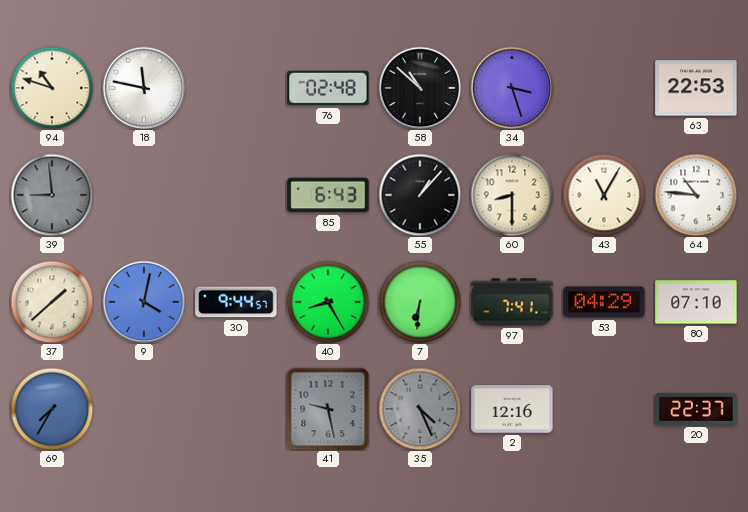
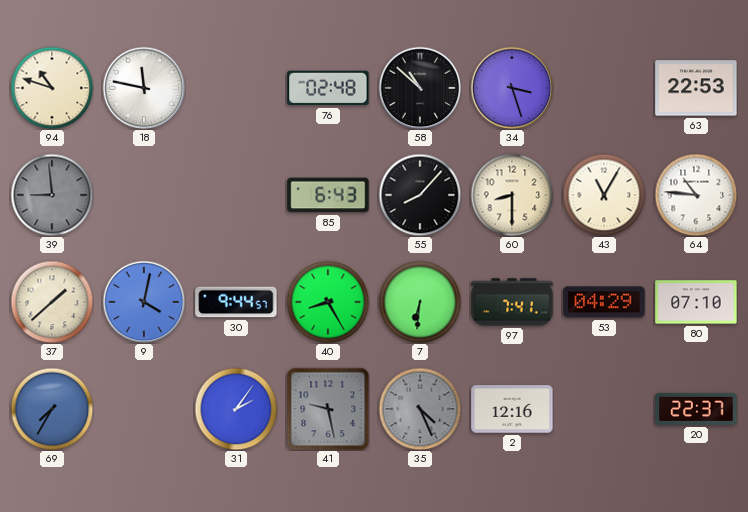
55: 1:07 -> 8:07
31: none -> 2:06
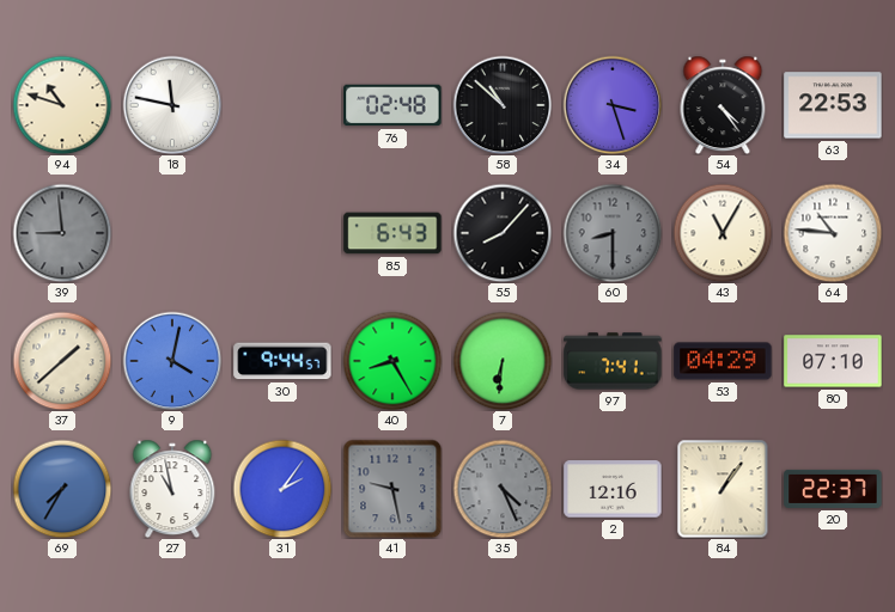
54: none -> 4:24
60 dial: cream -> grey
27: none -> 10:58
84: none -> 1:06
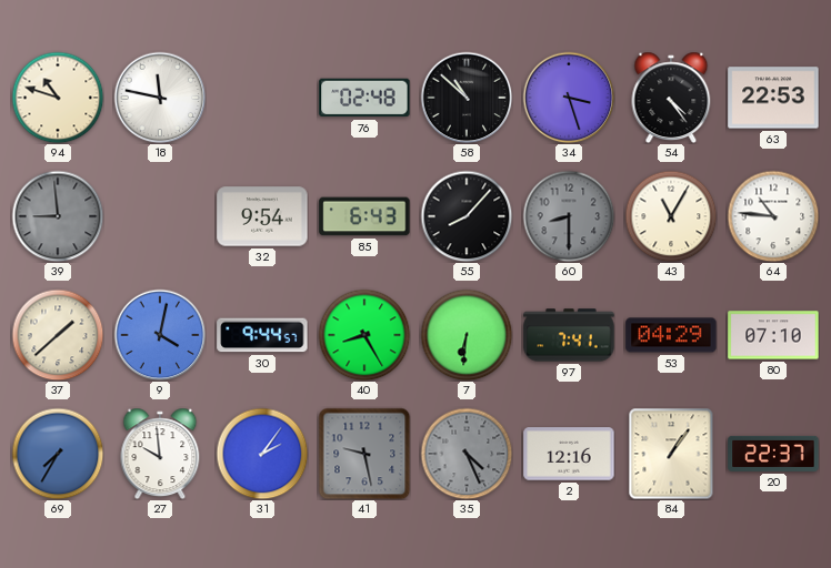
32: none -> 9:54
27: 10:58 -> 9:59
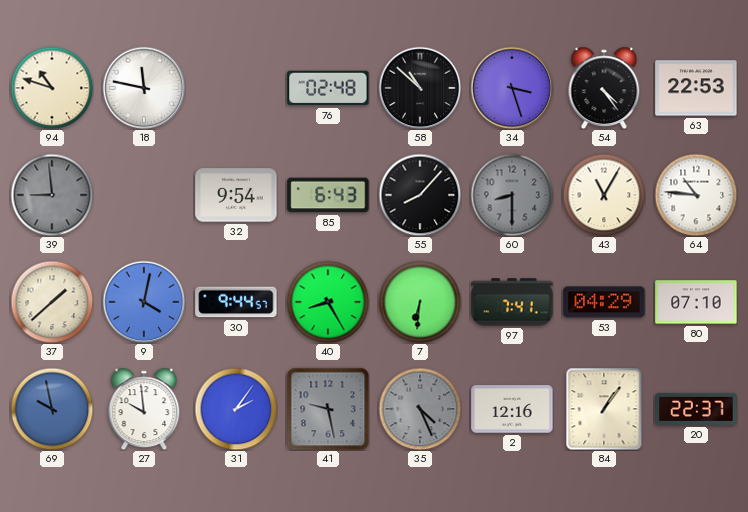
69: 7:35 -> 9:58
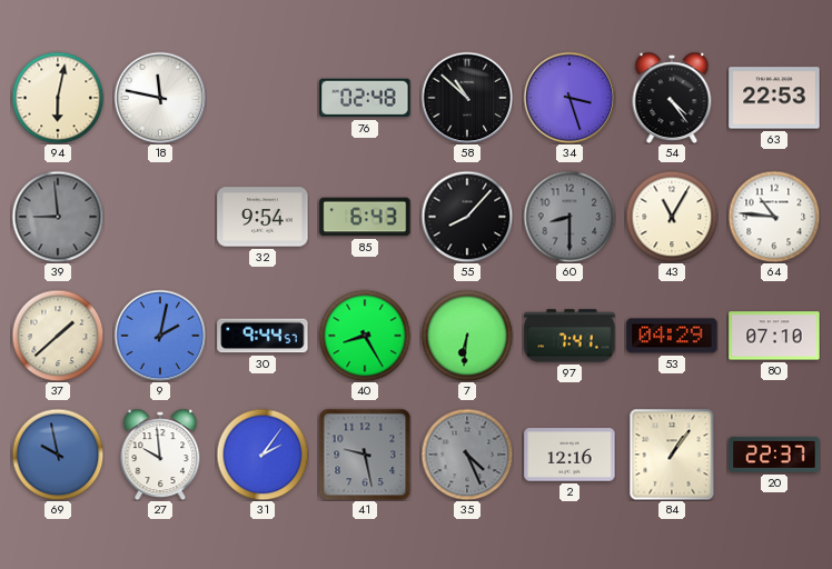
94: 10:48 -> 6:02
9: 4:02 -> 2:02
